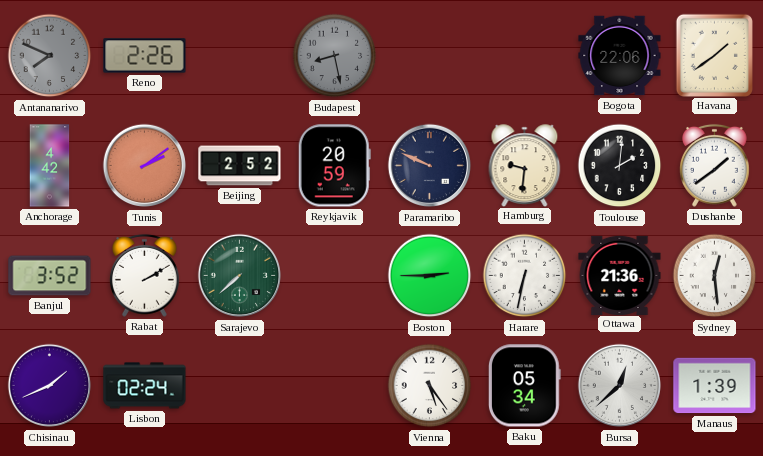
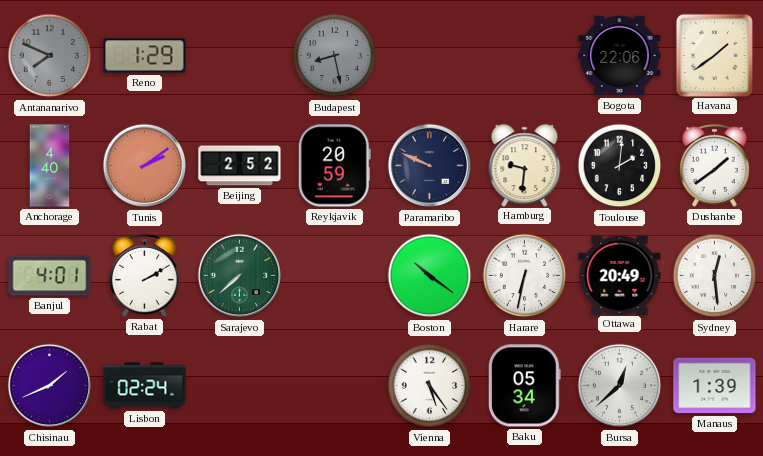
Reno: 2:26 -> 1:29
Anchorage: 4:42 -> 4:40
Banjul: 3:52 -> 4:01
Boston: 2:45 -> 10:21
Ottawa: 21:36 -> 20:49
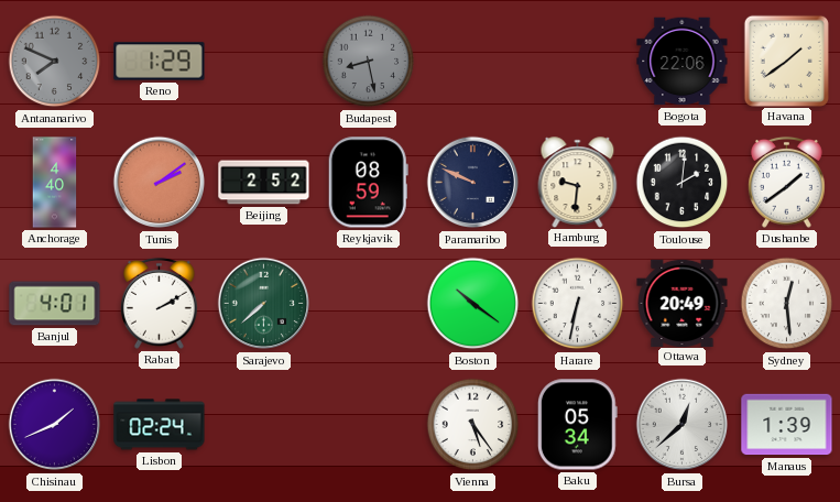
Reykjavik: 20:59 -> 08:59
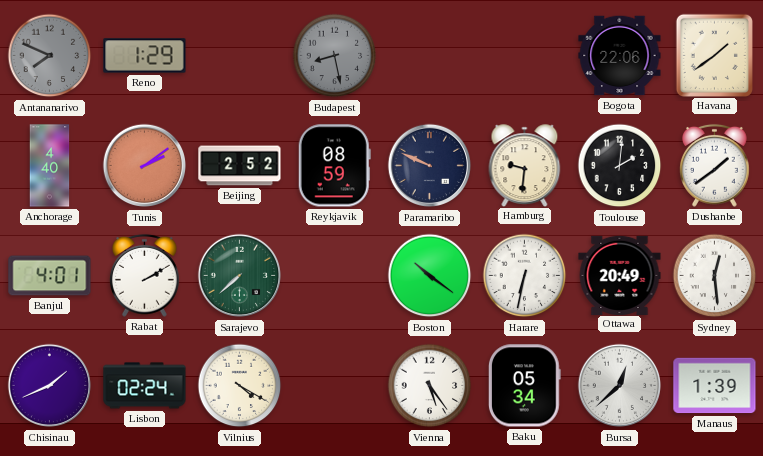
Vilnius: none -> 4:20
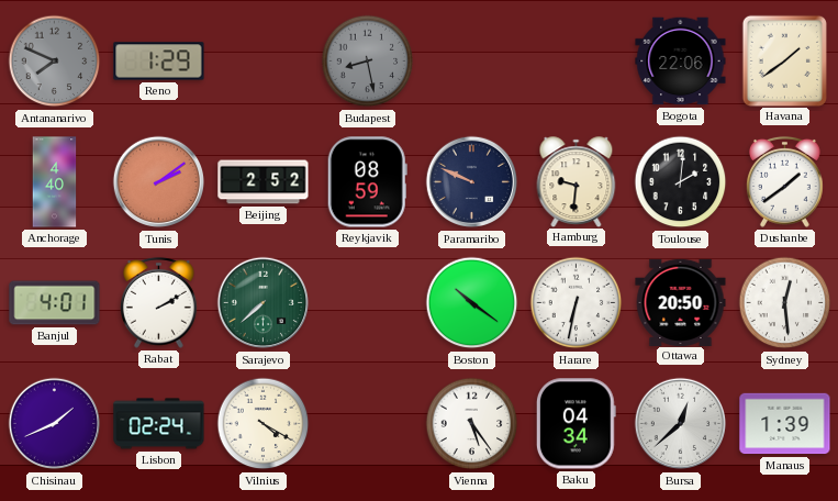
Ottawa: 20:49 -> 20:50
Baku: 05:34 -> 04:34
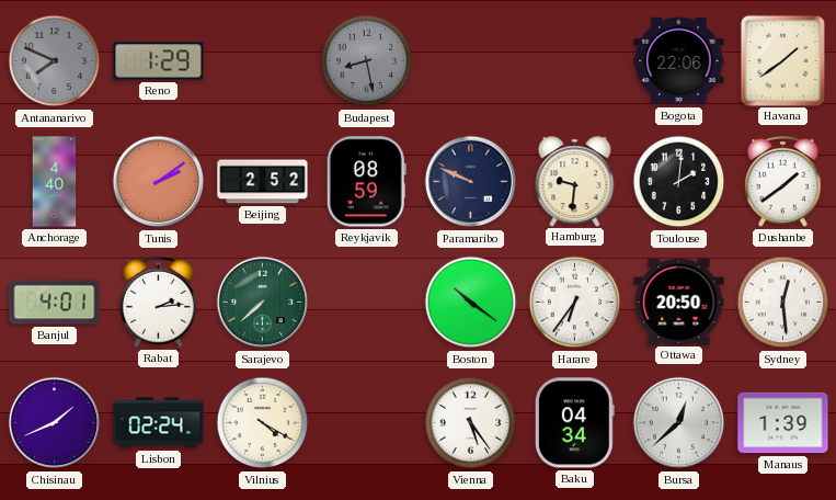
Rabat: 2:10 -> 2:14
Harare: 6:32 -> 6:36
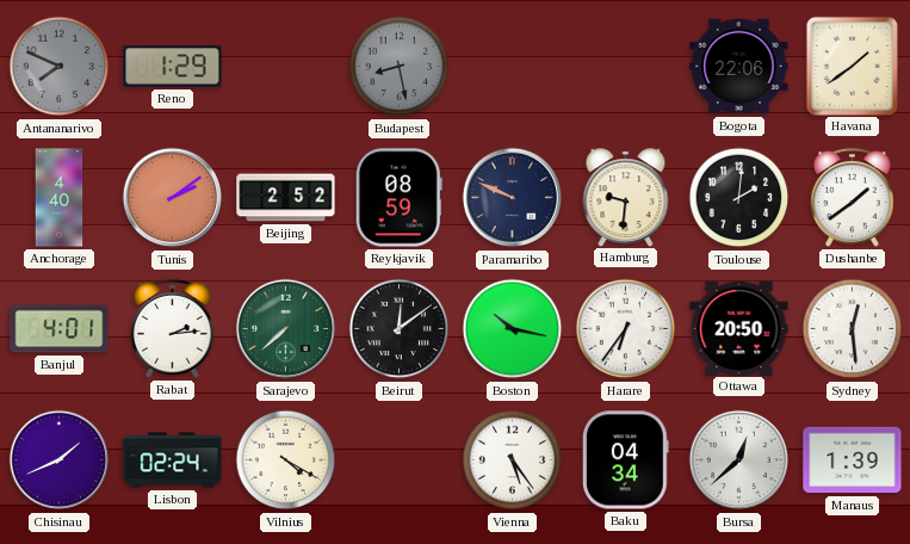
Beirut: none -> 12:09
Boston: 10:21 -> 10:17
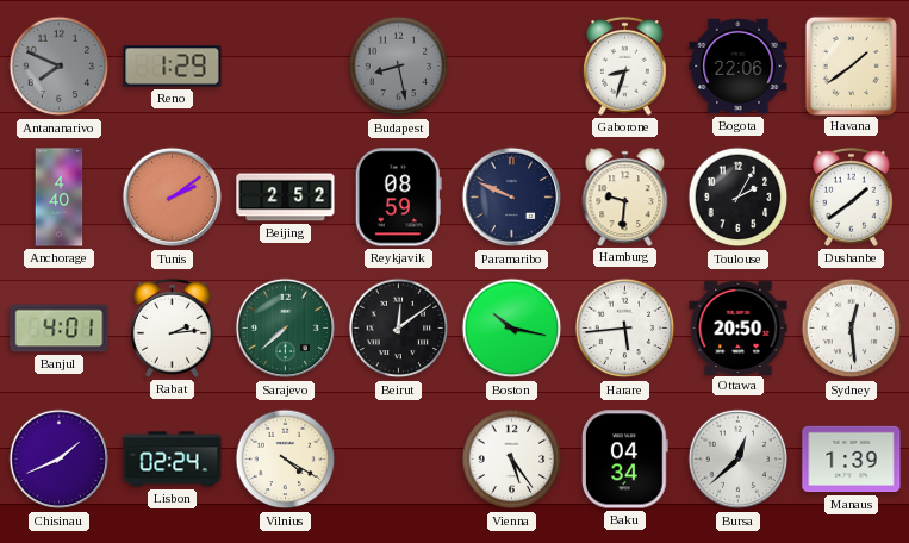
Gaborone: none -> 8:33
Toulouse: 2:01 -> 2:05
Harare: 6:36 -> 5:44
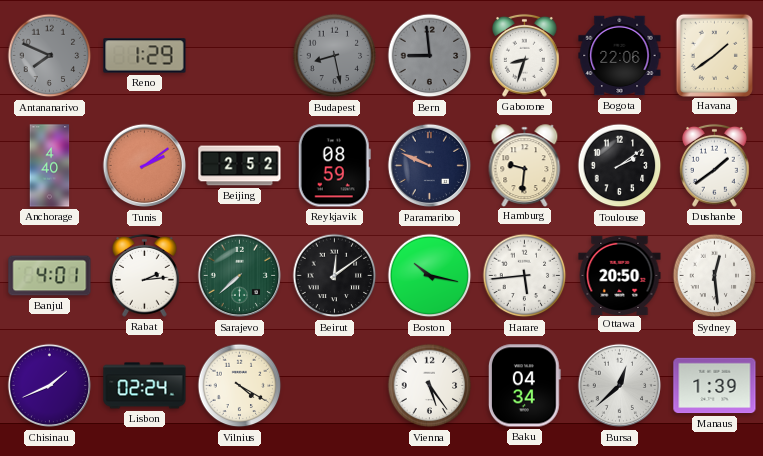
Bern: none -> 8:59
Toulouse: 2:05 -> 2:09
